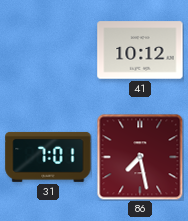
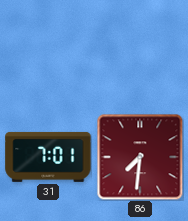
41: 10:12 -> none
86: 7:28 -> 7:31
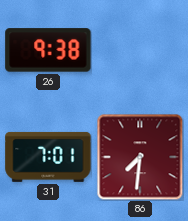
26: none -> 9:38
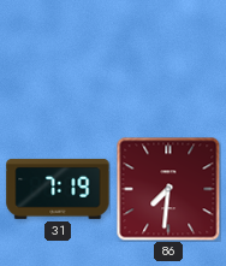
26: 9:38 -> none
31: 7:01 -> 7:19
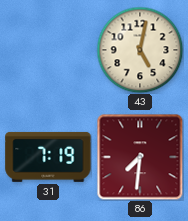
43: none -> 5:02
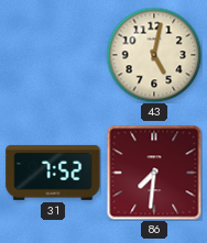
31: 7:19 -> 7:52
